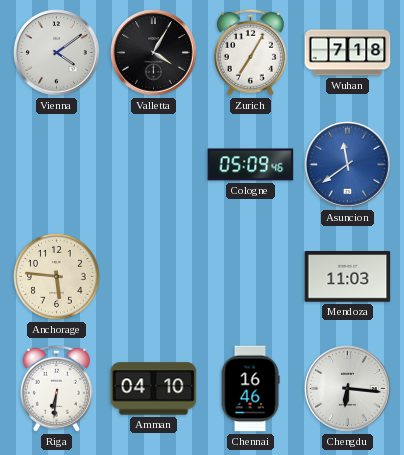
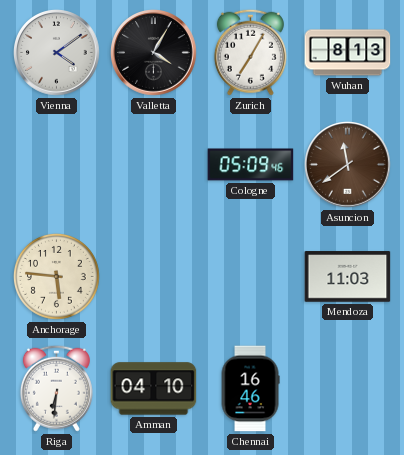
Wuhan: 7:18 -> 8:13
Asuncion dial: blue -> brown
Chengdu: 6:16 -> none
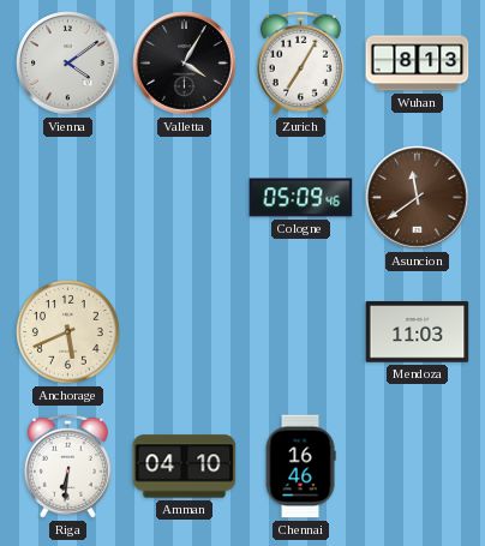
Anchorage: 5:46 -> 5:41
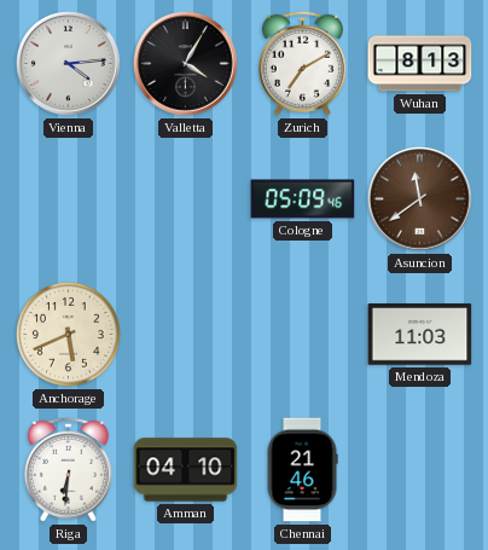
Vienna: 4:09 -> 4:14
Zurich: 7:05 -> 7:10
Chennai: 16:46 -> 21:46
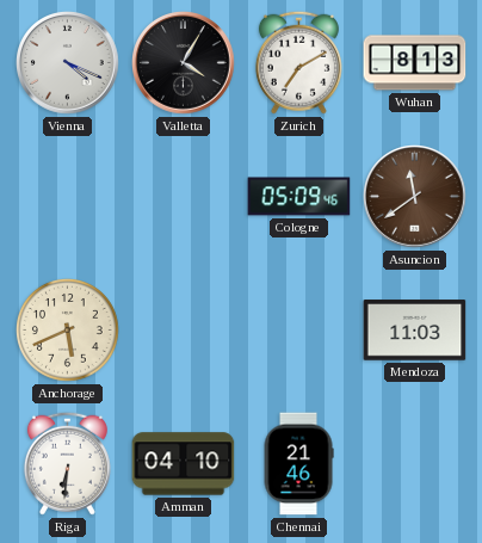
Vienna: 4:14 -> 4:19
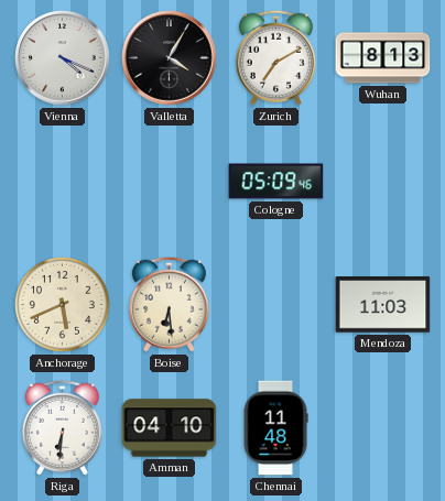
Asuncion: 11:39 -> none
Boise: none -> 6:29
Chennai: 21:46 -> 11:48
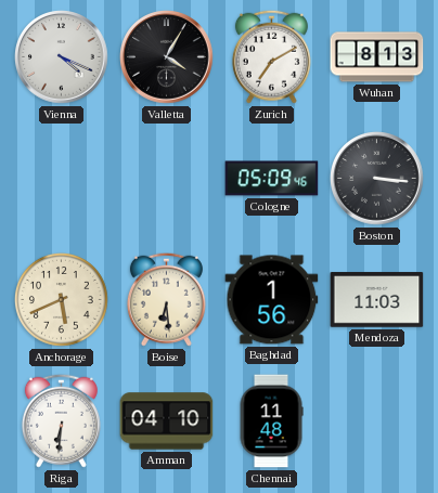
Boston: none -> 3:16
Baghdad: none -> 1:56
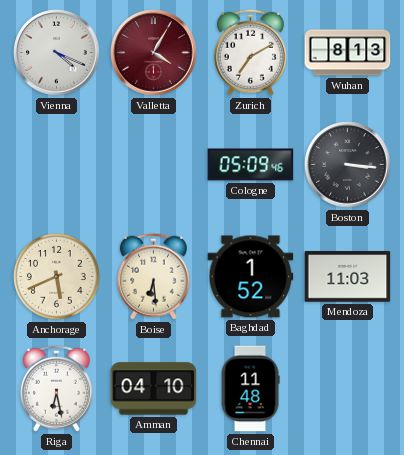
Valletta dial: black -> burgundy
Baghdad: 1:56 -> 1:52
Riga: 6:31 -> 6:28
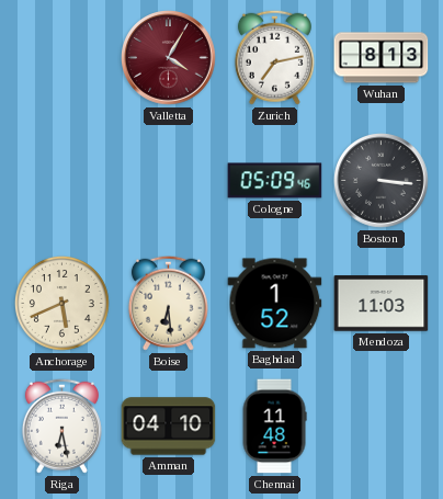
Vienna: 4:19 -> none
Zurich: 7:10 -> 7:13
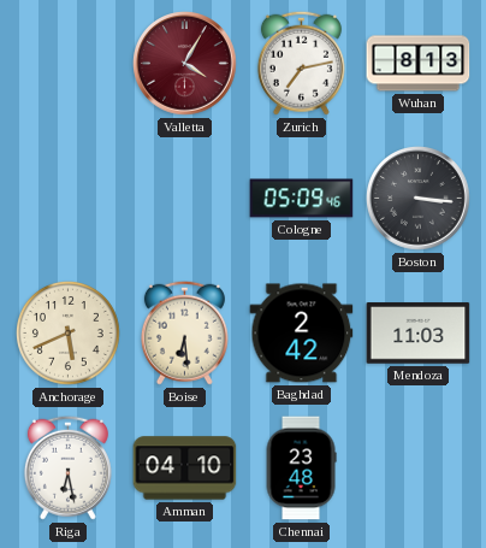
Baghdad: 1:52 -> 2:42
Chennai: 11:48 -> 23:48
